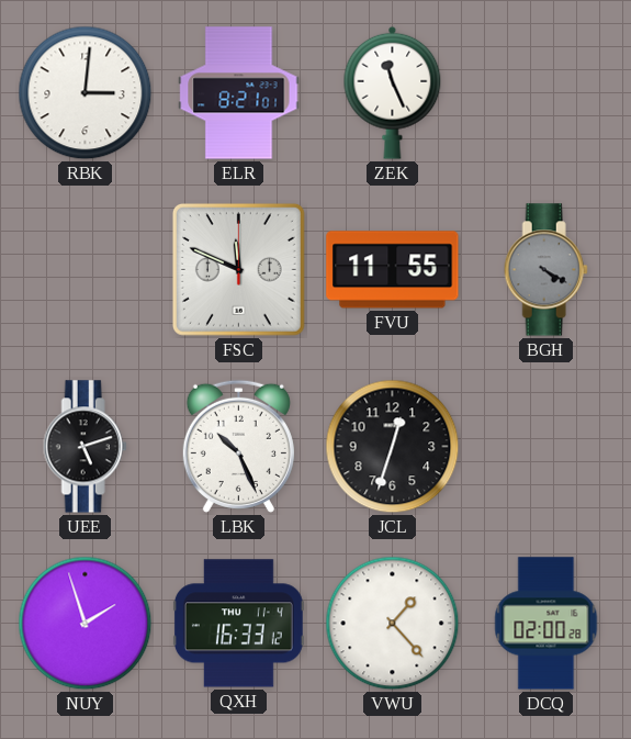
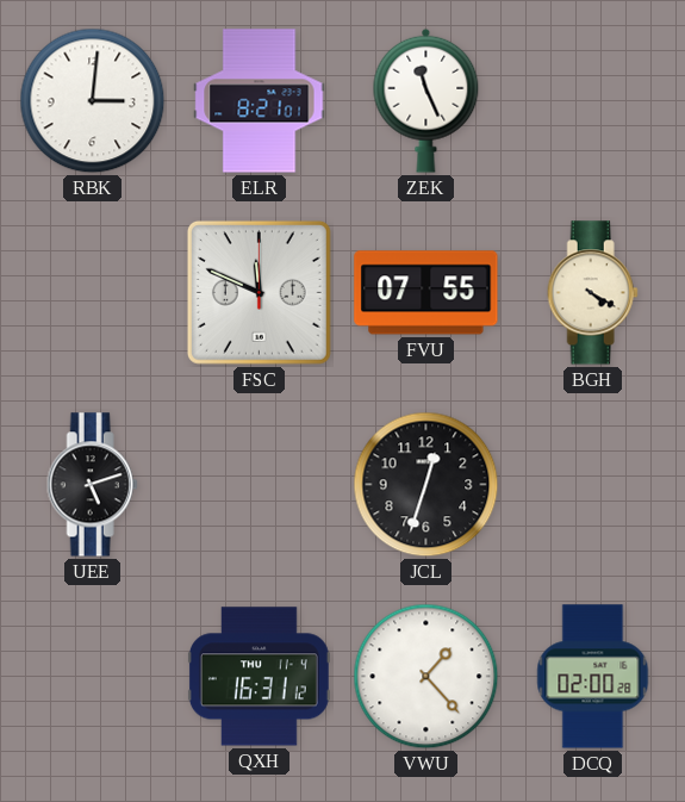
FVU: 11:55 -> 07:55
BGH dial: grey -> cream
LBK: 10:26 -> none
NUY: 1:57 -> none
QXH: 16:33 -> 16:31
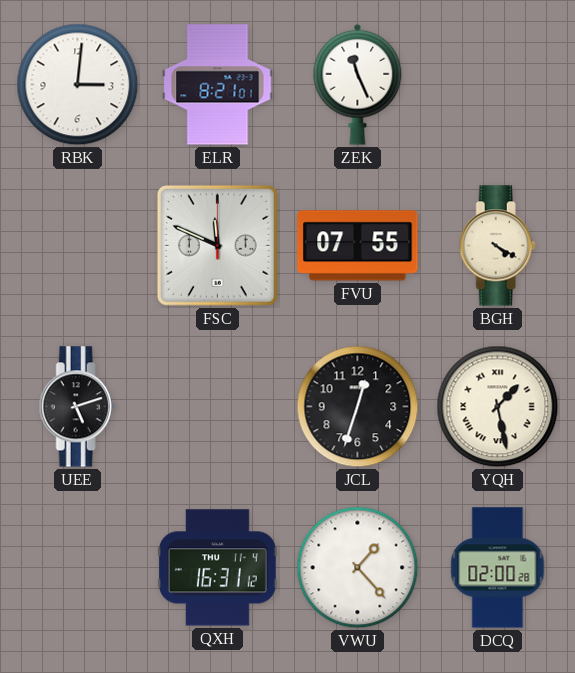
YQH: none -> 1:28
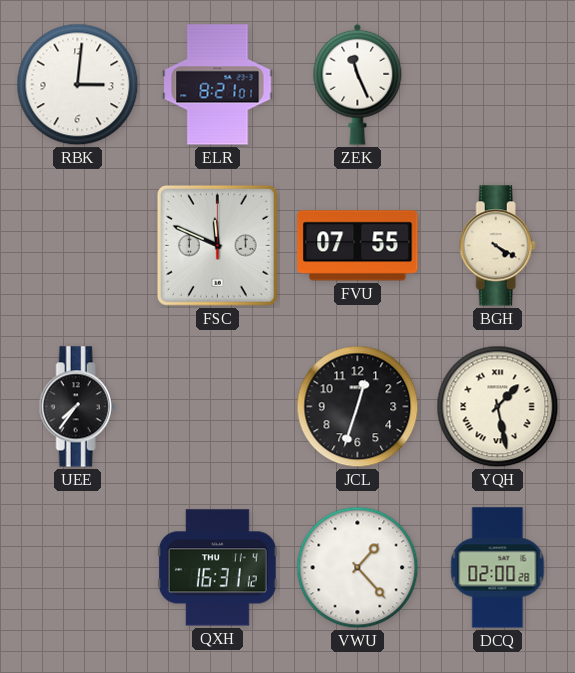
UEE: 5:12 -> 7:36
